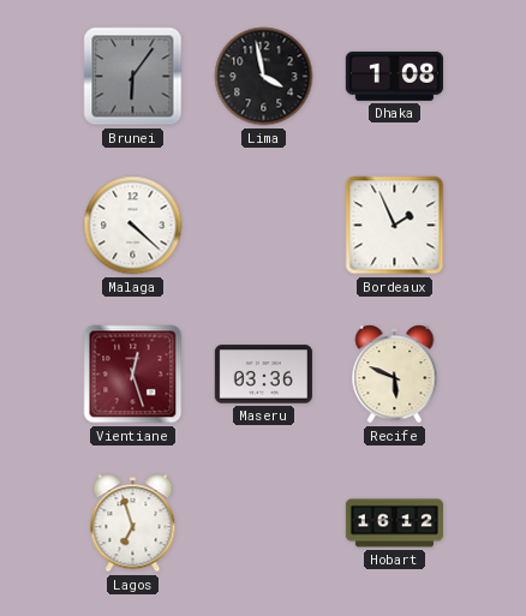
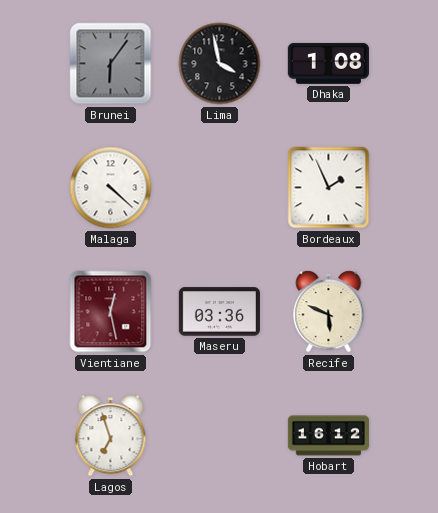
Vientiane: 12:27 -> 12:28
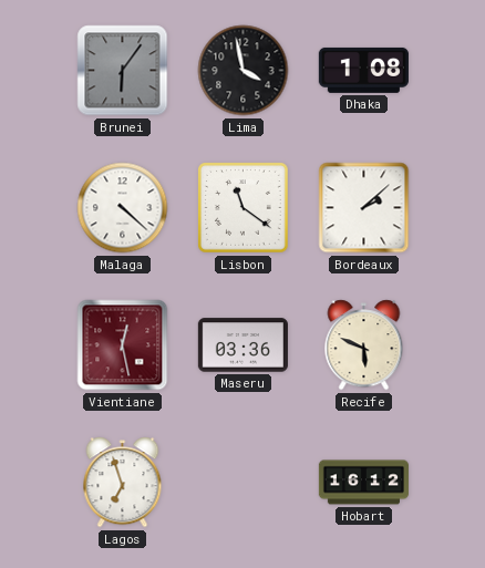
Lisbon: none -> 11:21
Bordeaux: 1:56 -> 2:08
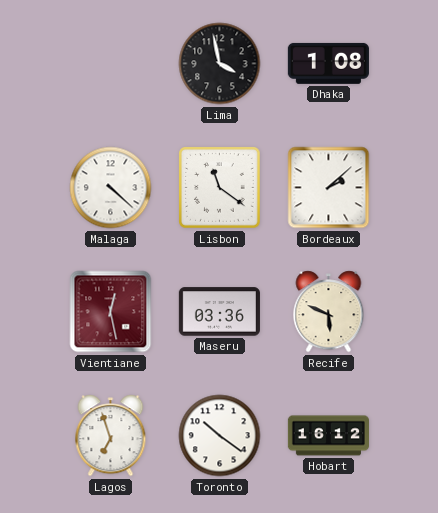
Brunei: 6:06 -> none
Toronto: none -> 10:21
